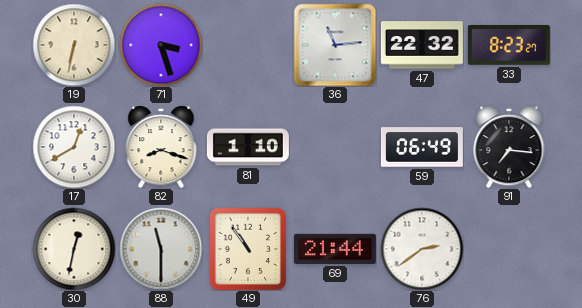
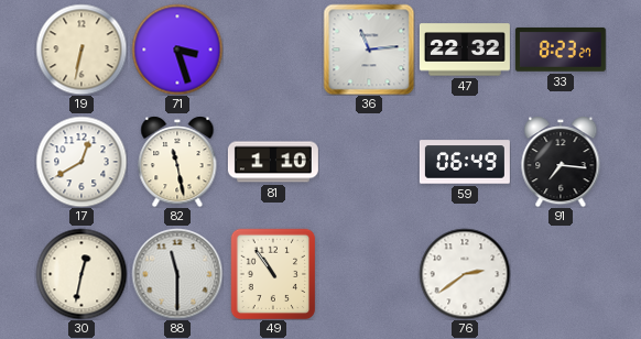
82: 8:18 -> 11:28
69: 21:44 -> none
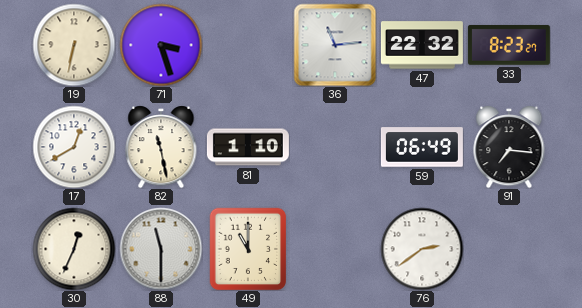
30: 12:32 -> 12:34
49: 10:54 -> 11:00
